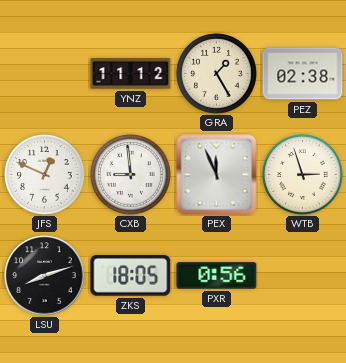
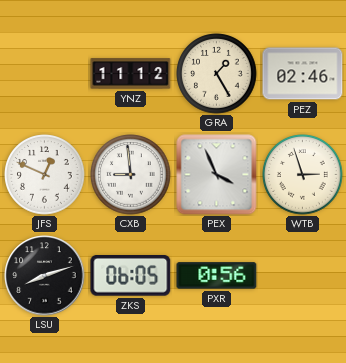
PEZ: 02:38 -> 02:46
PEX: 11:56 -> 3:56
ZKS: 18:05 -> 06:05
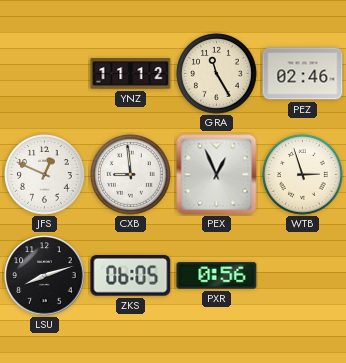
GRA: 1:25 -> 11:25
PEX: 3:56 -> 12:56
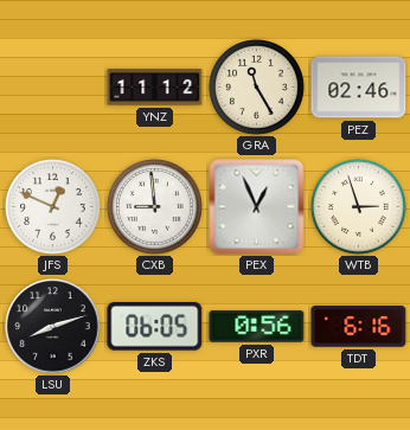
TDT: none -> 6:16
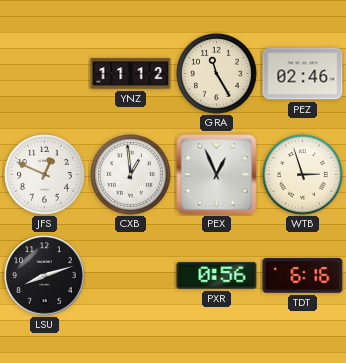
CXB: 8:59 -> 12:59
ZKS: 06:05 -> none
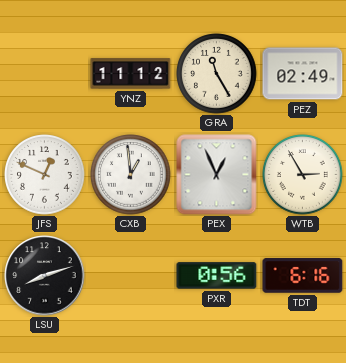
PEZ: 02:46 -> 02:49
WTB: 2:57 -> 2:55
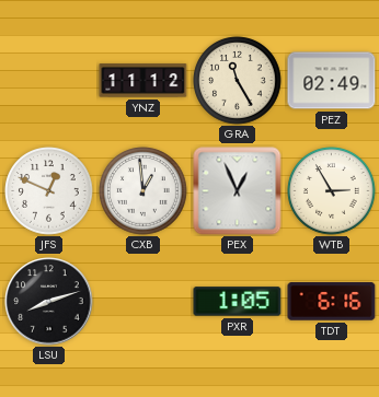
PXR: 0:56 -> 1:05
